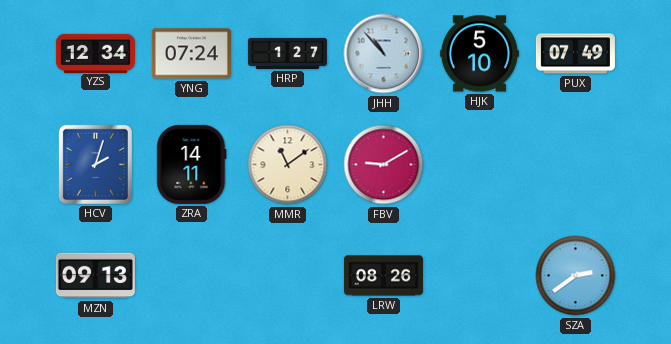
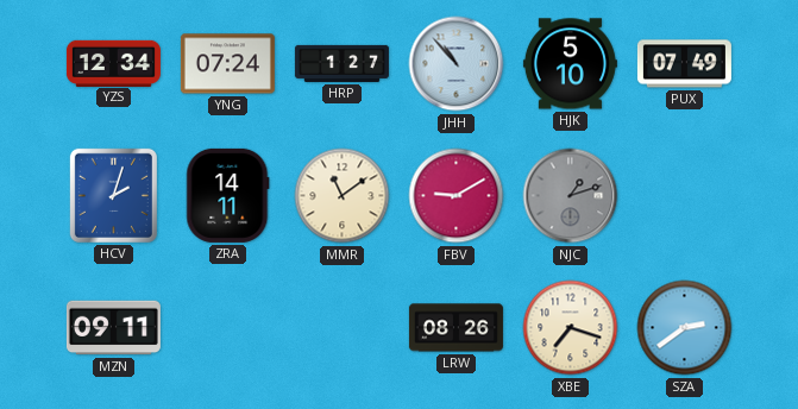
NJC: none -> 1:12
MZN: 09:13 -> 09:11
XBE: none -> 7:18
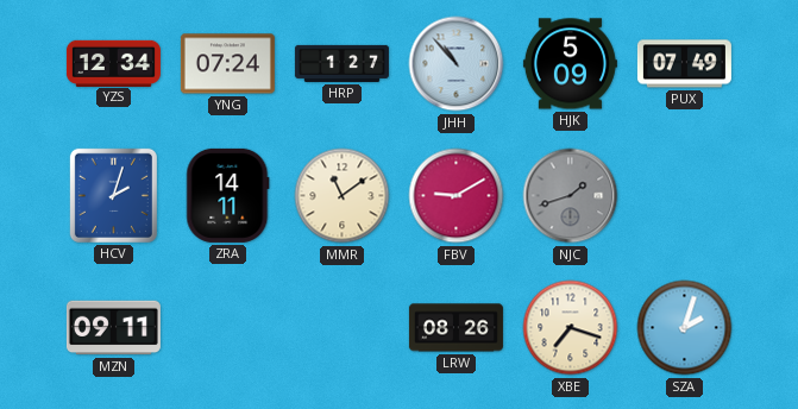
HJK: 5:10 -> 5:09
NJC: 1:12 -> 1:42
SZA: 2:39 -> 2:03
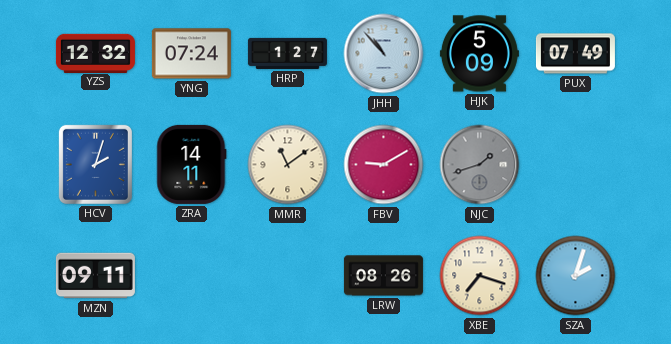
YZS: 12:34 -> 12:32
